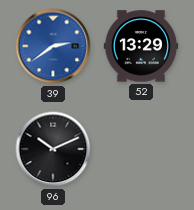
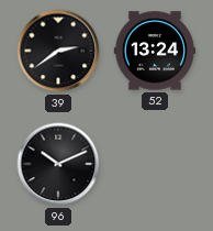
39 dial: blue -> black
52: 13:29 -> 13:24
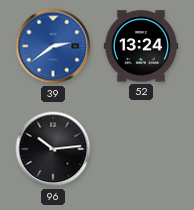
39 dial: black -> blue
96: 10:11 -> 10:14
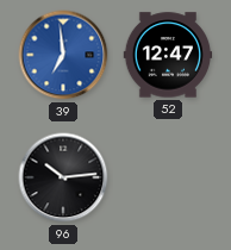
39: 2:39 -> 6:59
52: 13:24 -> 12:47
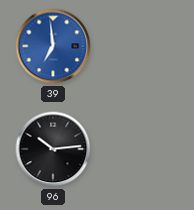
52: 12:47 -> none
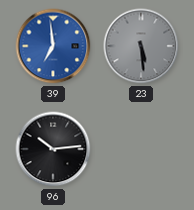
23: none -> 5:29
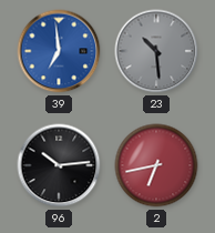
23: 5:29 -> 10:29
2: none -> 6:43
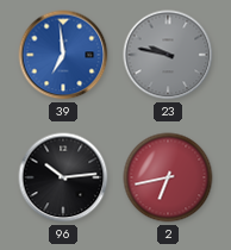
23: 10:29 -> 9:47
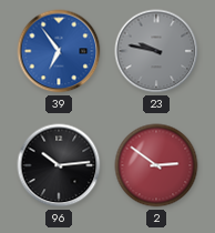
39: 6:59 -> 6:54
2: 6:43 -> 2:51
